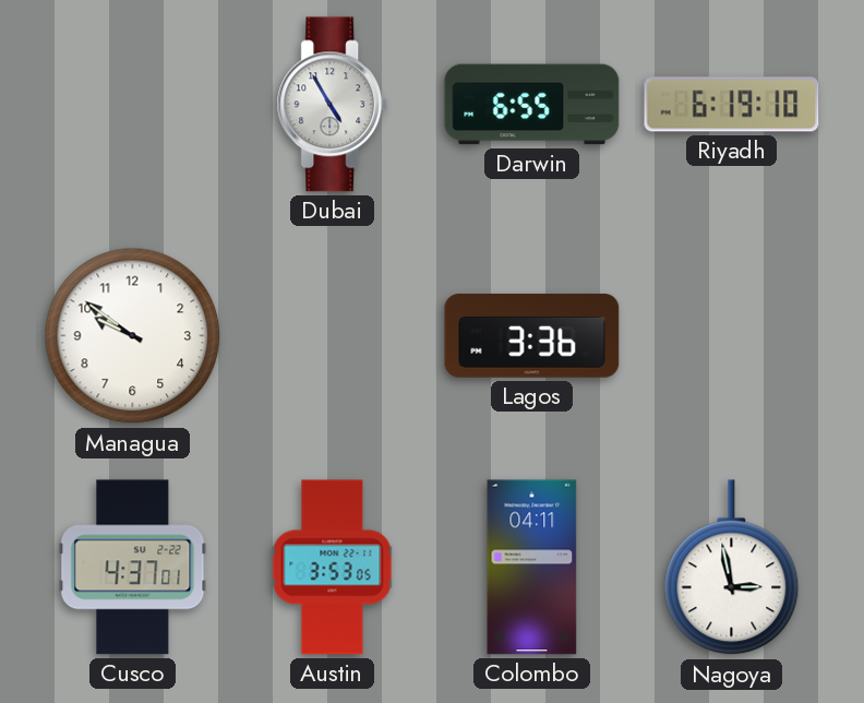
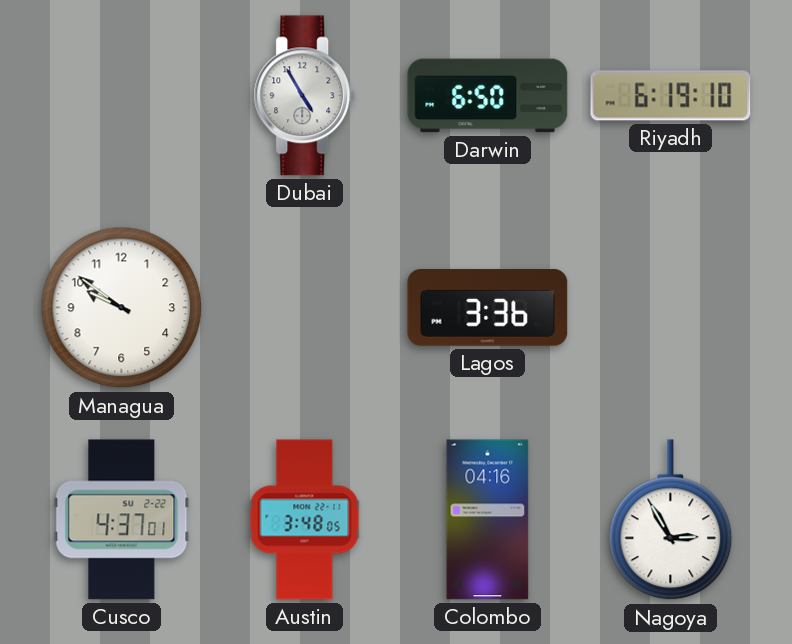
Darwin: 6:55 -> 6:50
Austin: 3:53 -> 3:48
Colombo: 04:11 -> 04:16
Nagoya: 2:58 -> 2:55
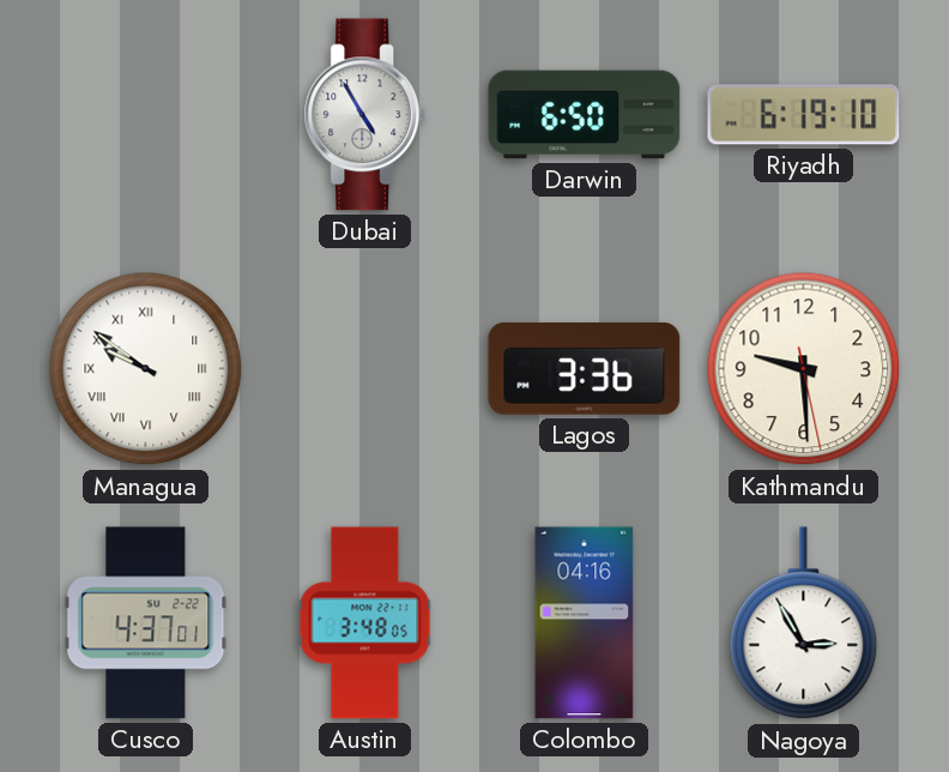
Managua numerals: Arabic -> Roman
Kathmandu: none -> 9:29
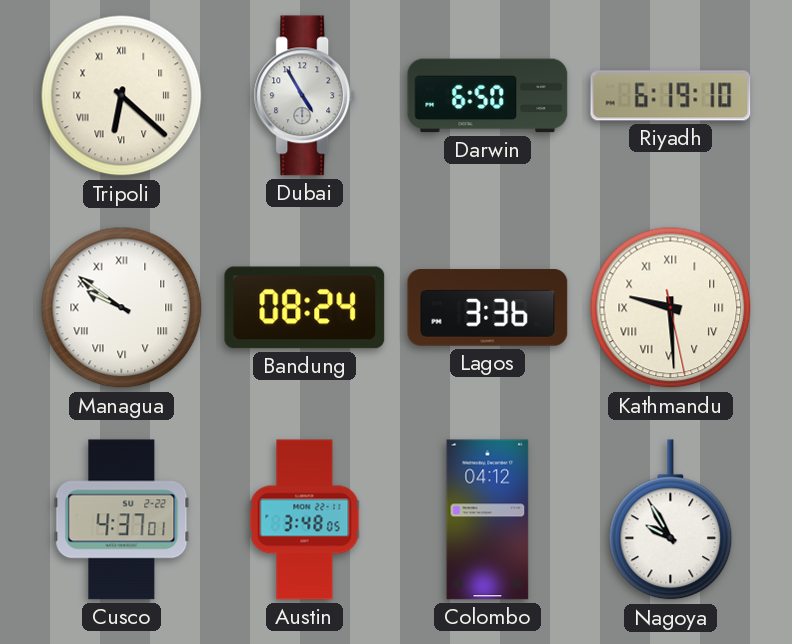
Tripoli: none -> 6:22
Bandung: none -> 08:24
Kathmandu numerals: Arabic -> Roman
Colombo: 04:16 -> 04:12
Nagoya: 2:55 -> 9:55
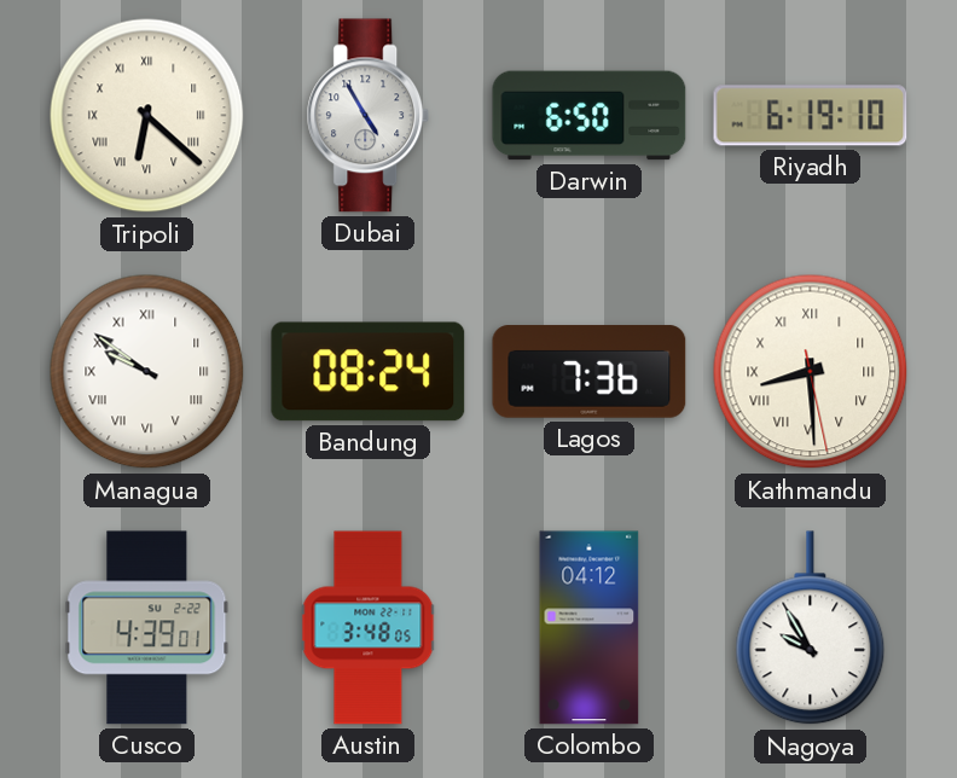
Lagos: 3:36 -> 7:36
Kathmandu: 9:29 -> 8:29
Cusco: 4:37 -> 4:39
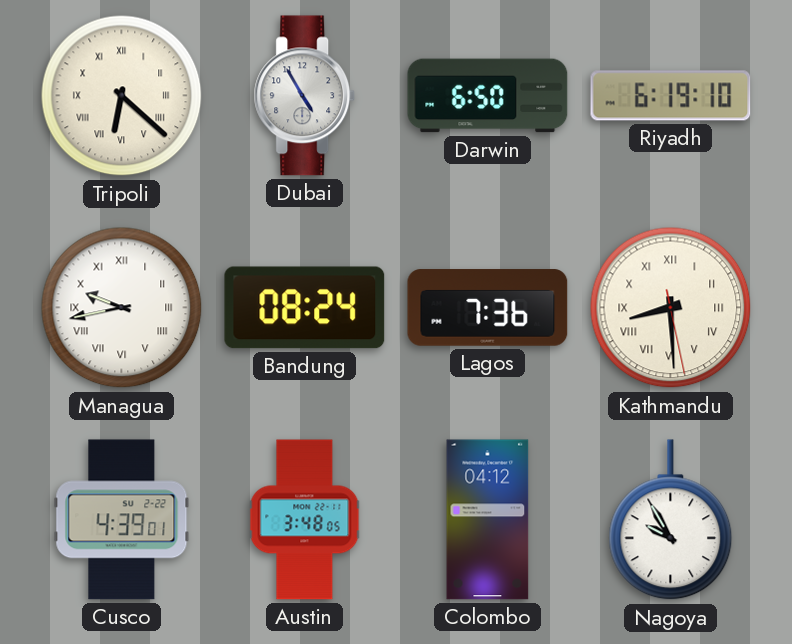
Managua: 9:51 -> 9:43
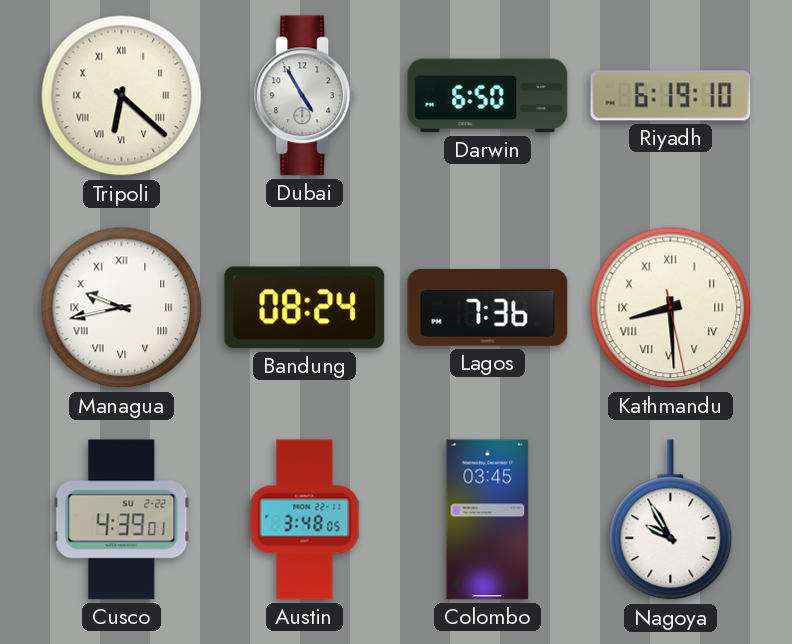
Colombo: 04:12 -> 03:45
